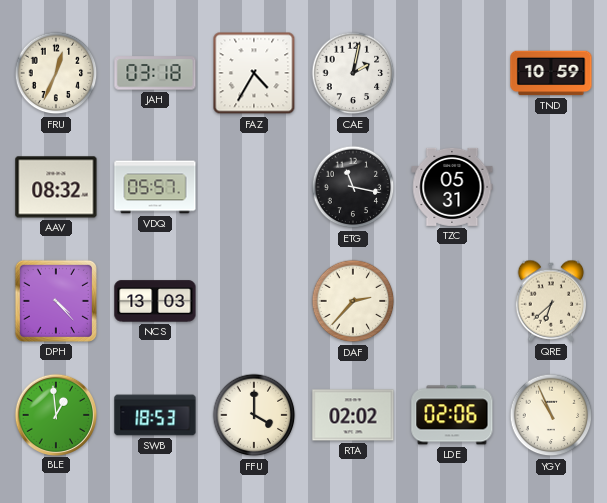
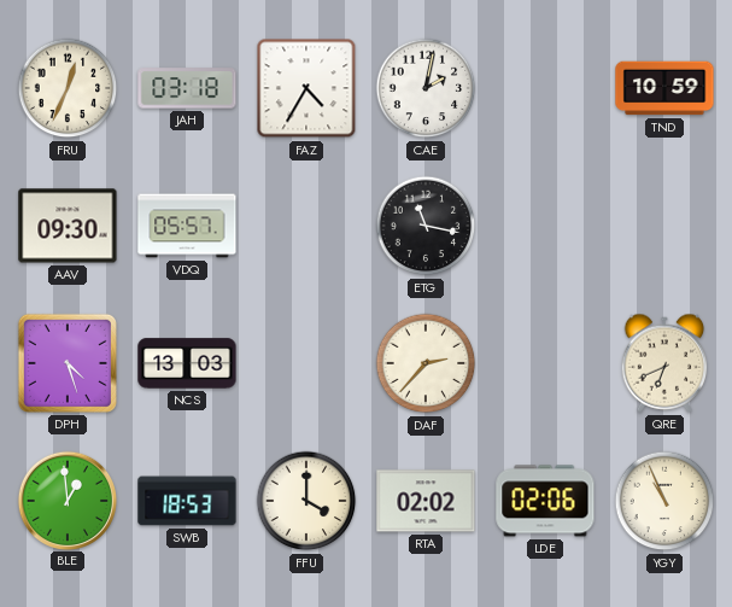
AAV: 08:32 -> 09:30
TZC: 05:31 -> none
DPH: 4:23 -> 4:27
QRE: 6:38 -> 6:41
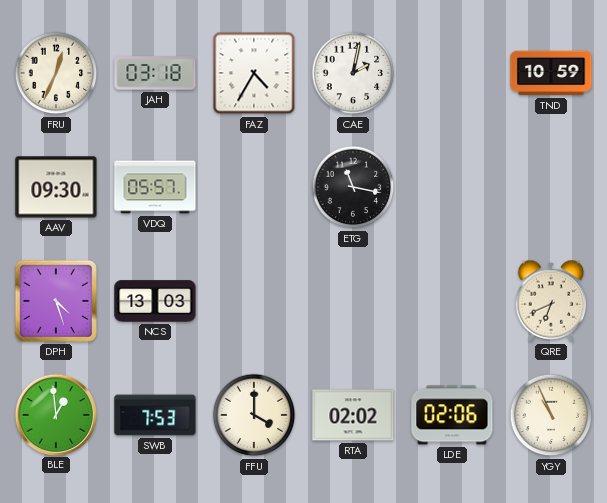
DAF: 2:37 -> none
SWB: 18:53 -> 7:53
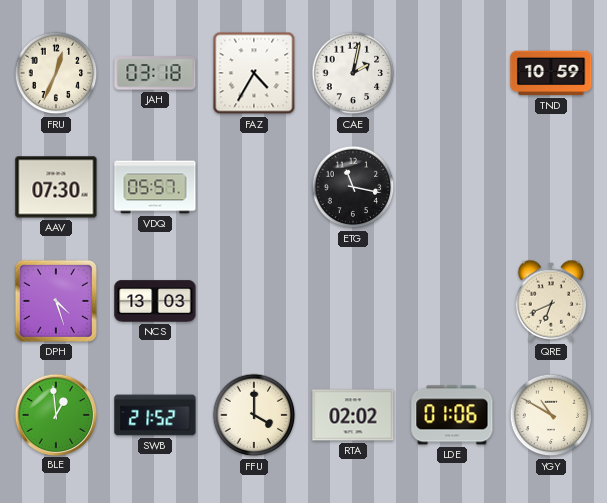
AAV: 09:30 -> 07:30
SWB: 7:53 -> 21:52
LDE: 02:06 -> 01:06
YGY: 10:56 -> 10:50
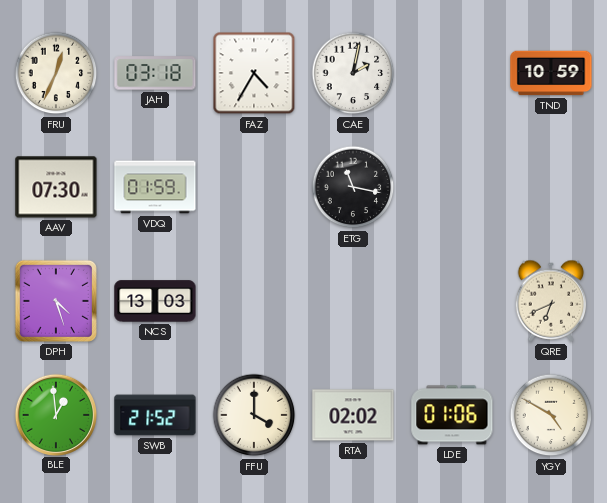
VDQ: 05:57 -> 01:59
YGY: 10:50 -> 4:50
